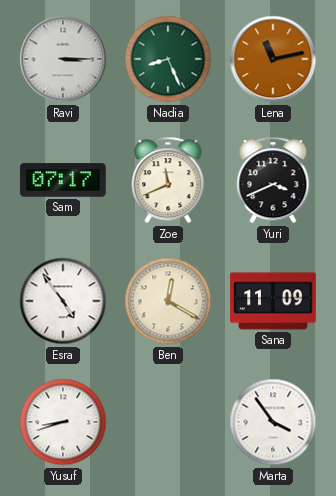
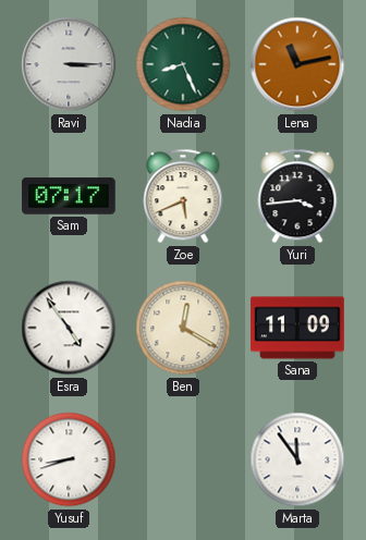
Zoe: 11:41 -> 5:41
Yuri: 3:41 -> 3:44
Marta: 3:54 -> 11:54
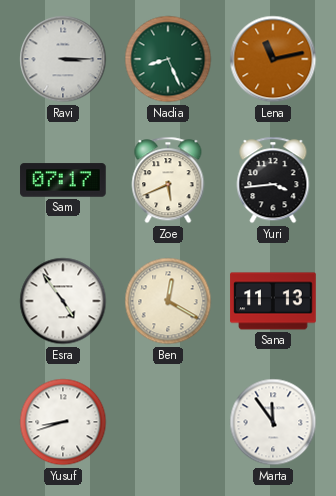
Sana: 11:09 -> 11:13
